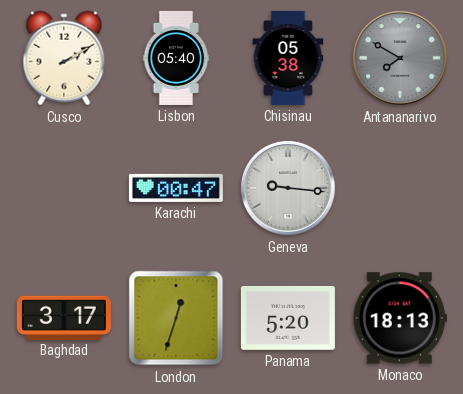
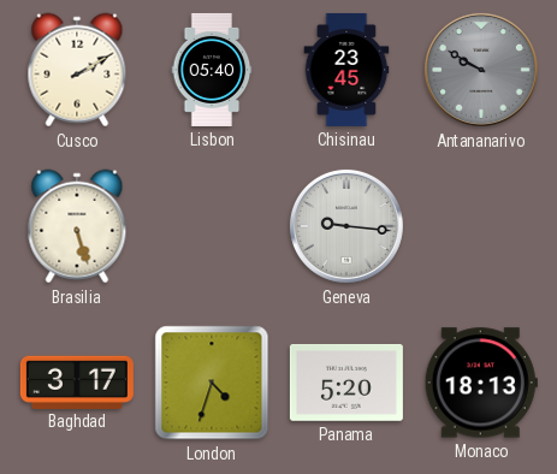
Chisinau: 05:38 -> 23:45
Antananarivo: 7:50 -> 9:50
Brasilia: none -> 5:27
Karachi: 00:47 -> none
London: 12:33 -> 4:33
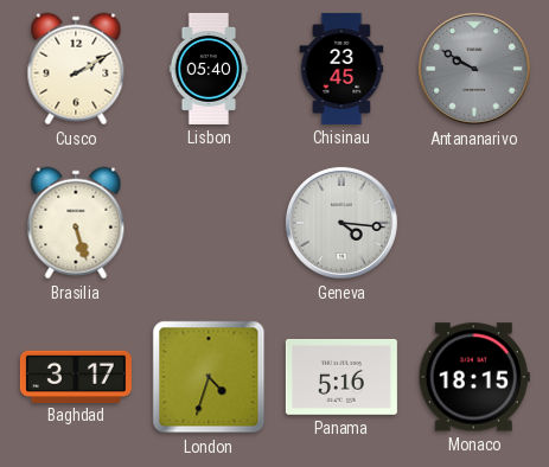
Geneva: 9:16 -> 4:16
Panama: 5:20 -> 5:16
Monaco: 18:13 -> 18:15
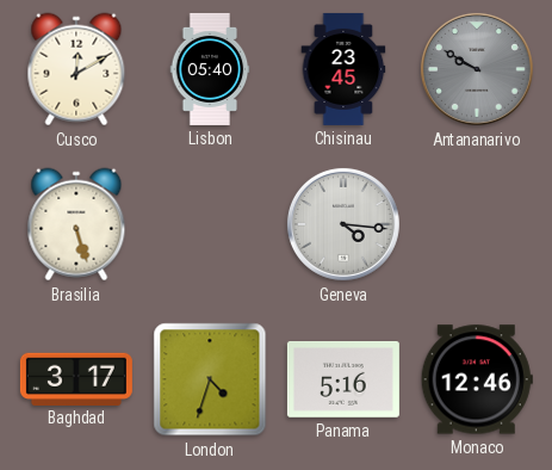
Cusco: 2:10 -> 12:10
Monaco: 18:15 -> 12:46
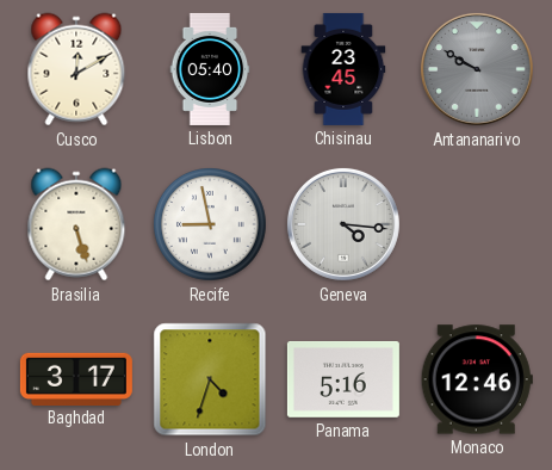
Recife: none -> 8:58
